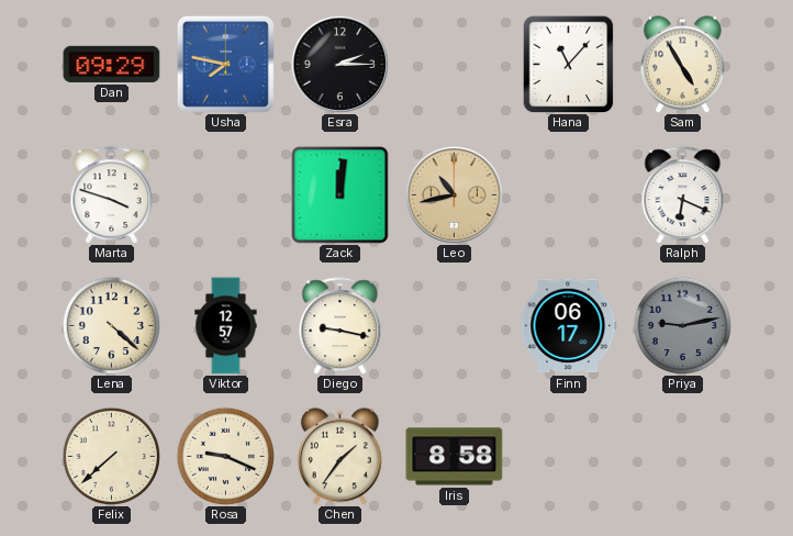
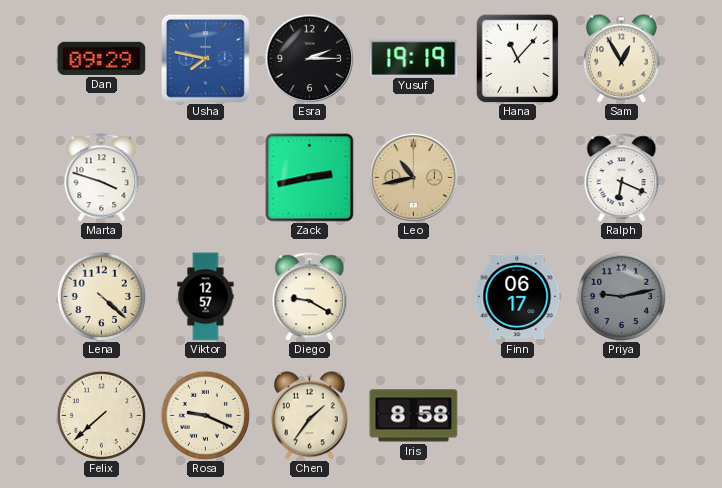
Yusuf: none -> 19:19
Sam: 4:55 -> 12:55
Zack: 12:01 -> 2:43
Diego: 9:17 -> 9:20
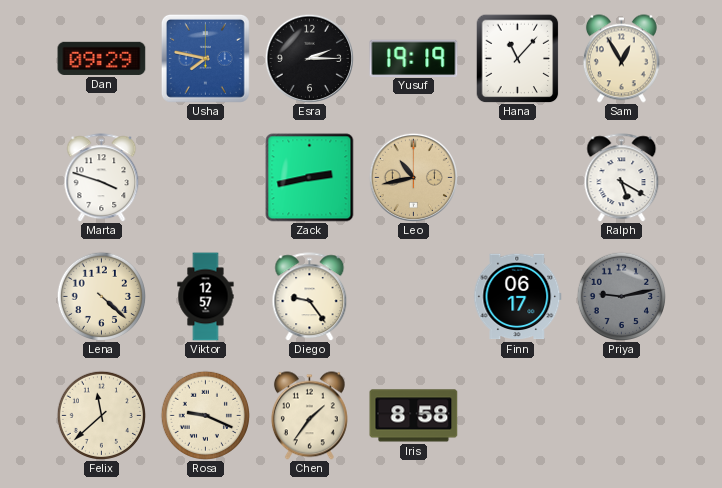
Ralph: 6:19 -> 5:20
Diego: 9:20 -> 9:24
Felix: 7:38 -> 11:38
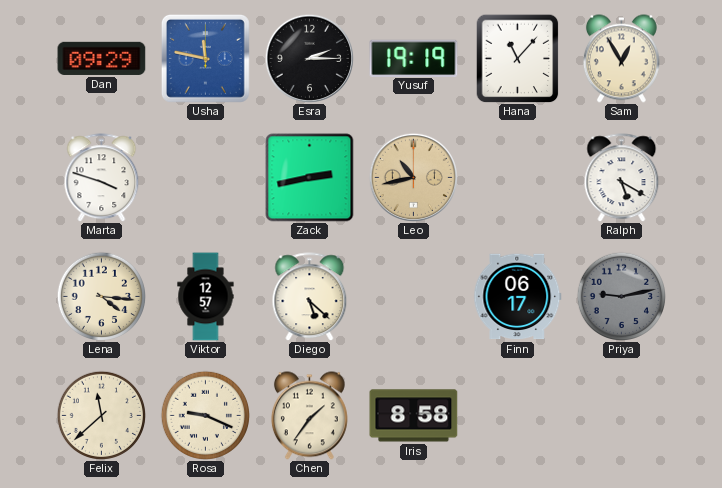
Usha: 7:47 -> 11:47
Lena: 4:22 -> 4:16
Diego: 9:24 -> 5:22
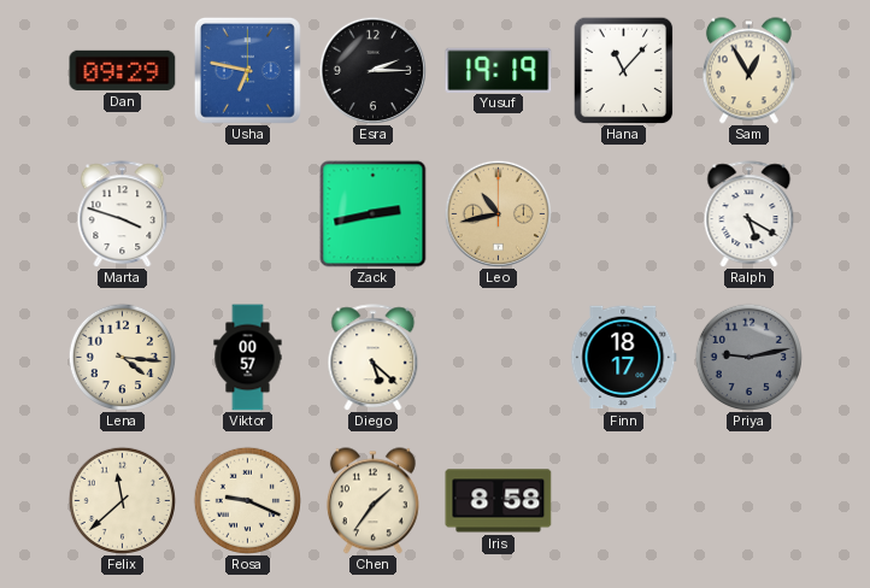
Usha: 11:47 -> 6:47
Viktor: 12:57 -> 00:57
Finn: 06:17 -> 18:17
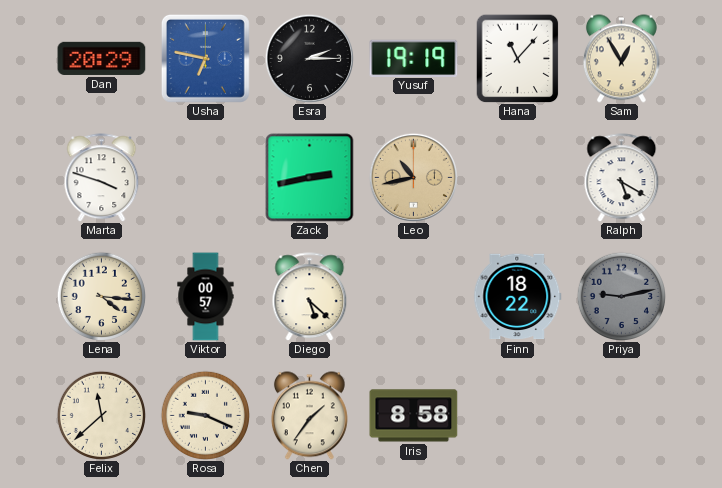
Dan: 09:29 -> 20:29
Finn: 18:17 -> 18:22
